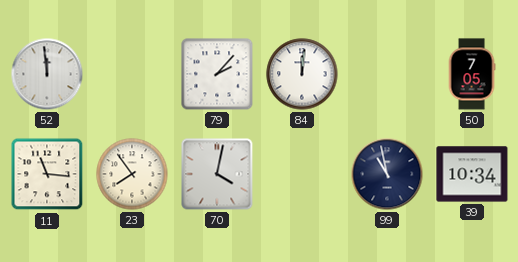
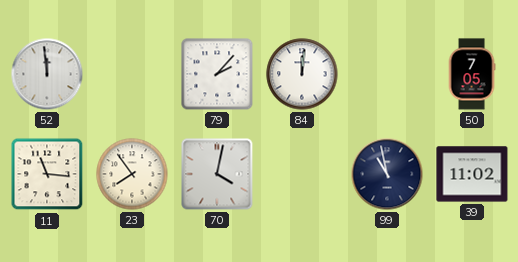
39: 10:34 -> 11:02
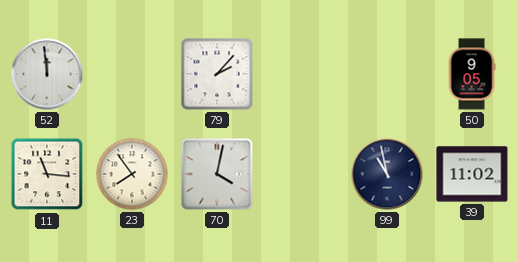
84: 12:01 -> none
50: 7:05 -> 9:05
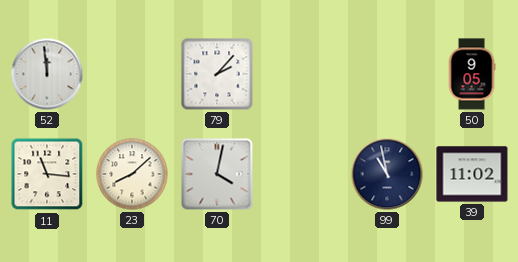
23: 7:54 -> 8:08
